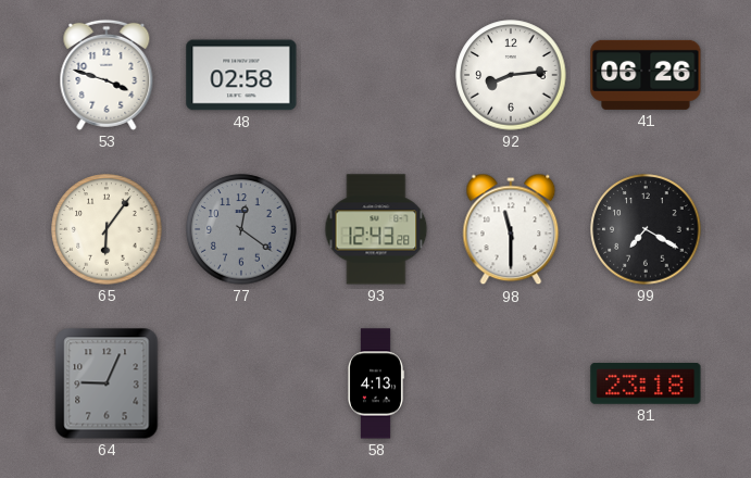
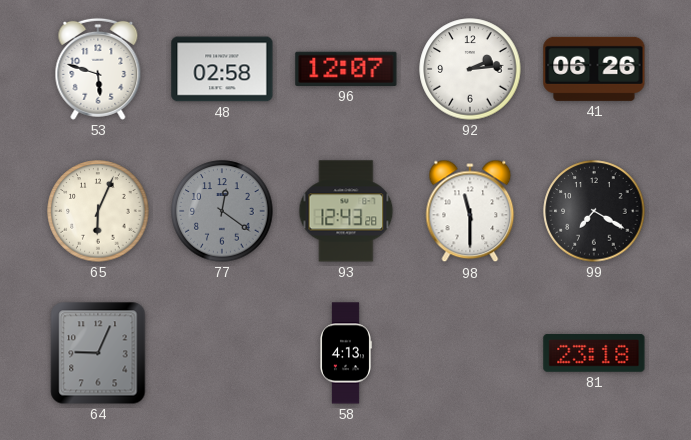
53: 3:48 -> 5:48
96: none -> 12:07
92: 8:14 -> 2:14
65: 6:06 -> 6:04
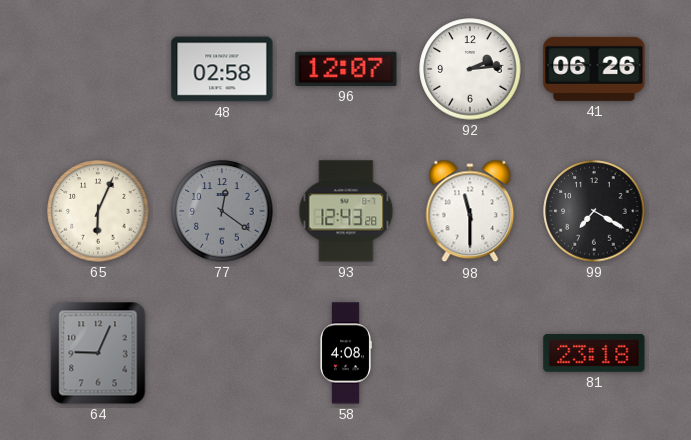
53: 5:48 -> none
58: 4:13 -> 4:08
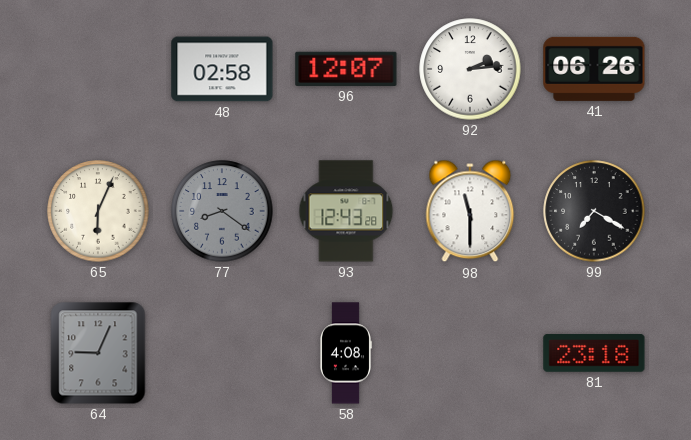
77: 12:21 -> 8:21
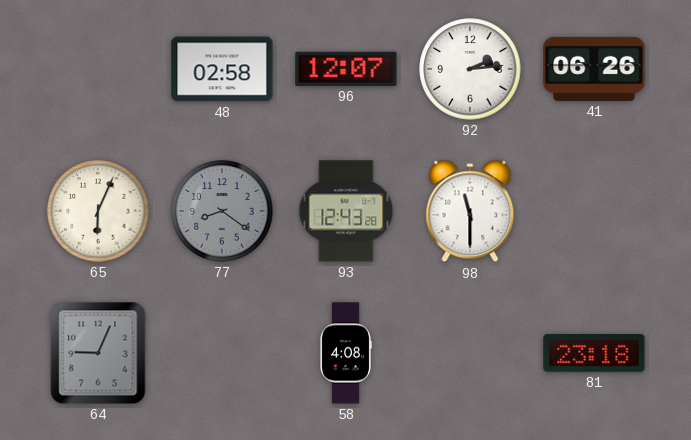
99: 7:20 -> none
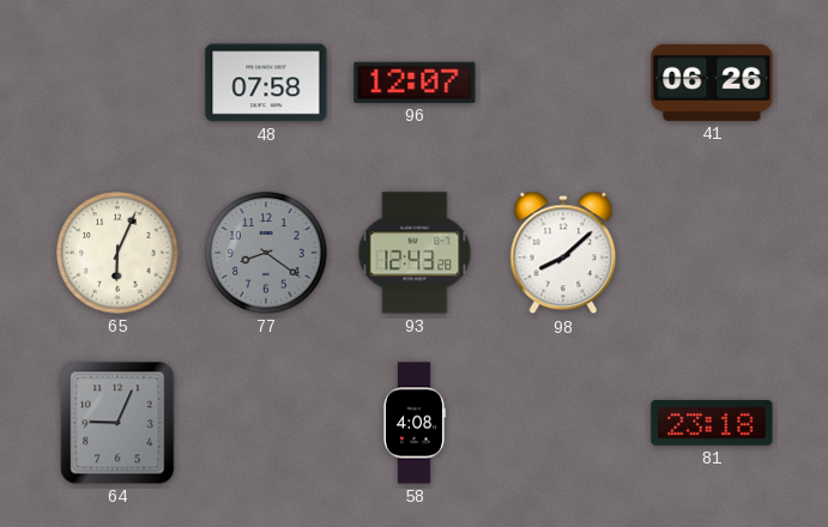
48: 02:58 -> 07:58
92: 2:14 -> none
98: 11:30 -> 8:08
